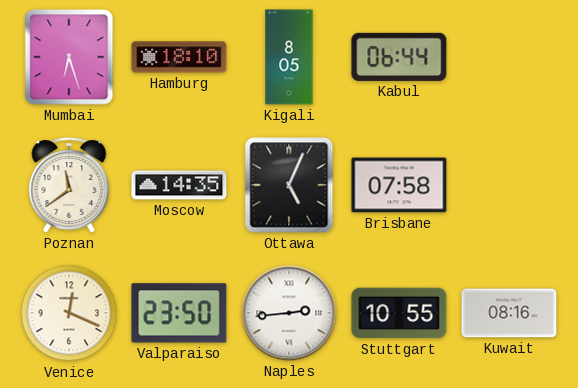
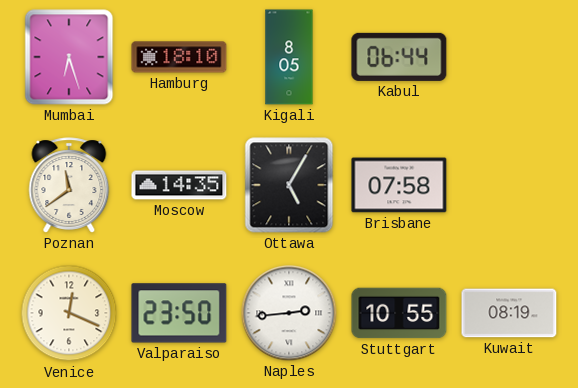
Ottawa: 5:04 -> 5:05
Kuwait: 08:16 -> 08:19
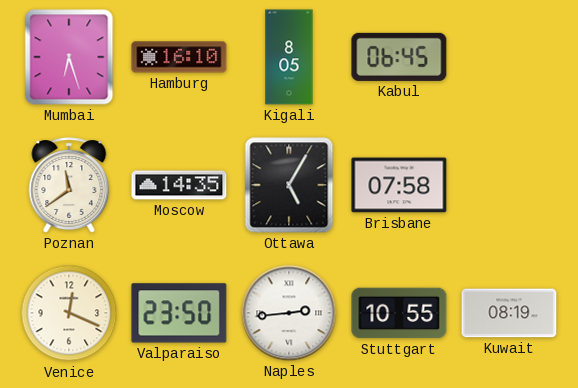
Hamburg: 18:10 -> 16:10
Kabul: 06:44 -> 06:45
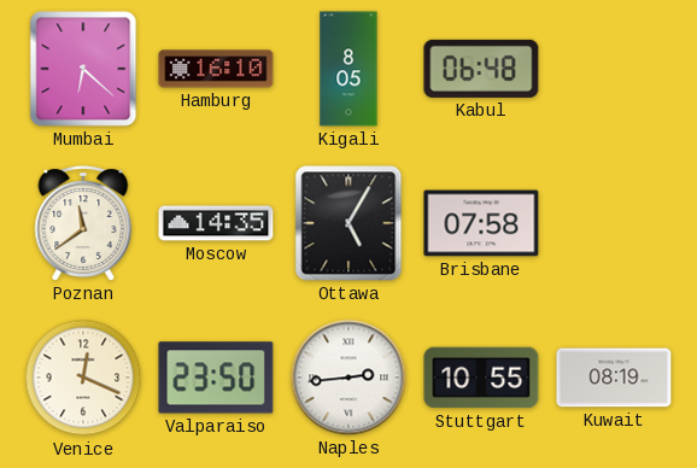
Mumbai: 6:27 -> 6:22
Kabul: 06:45 -> 06:48
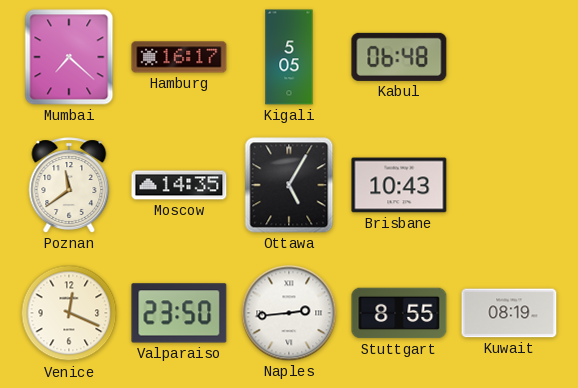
Mumbai: 6:22 -> 7:22
Hamburg: 16:10 -> 16:17
Kigali: 8:05 -> 5:05
Brisbane: 07:58 -> 10:43
Stuttgart: 10:55 -> 8:55
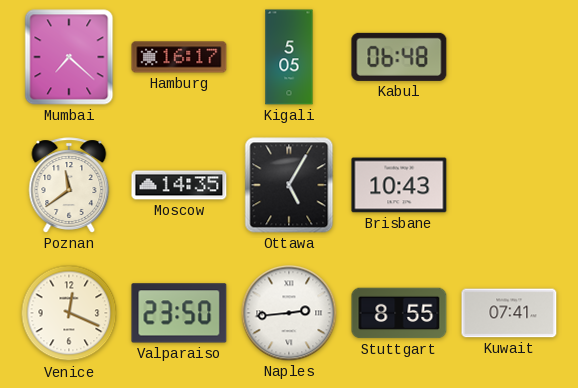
Kuwait: 08:19 -> 07:41
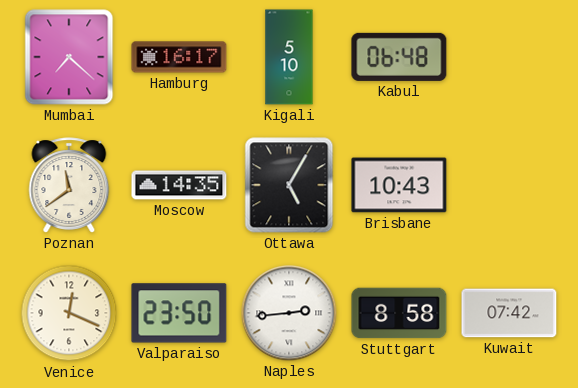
Kigali: 5:05 -> 5:10
Stuttgart: 8:55 -> 8:58
Kuwait: 07:41 -> 07:42
